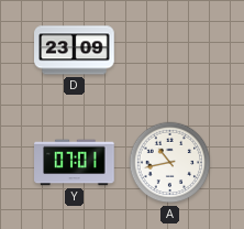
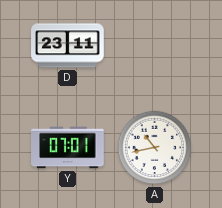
D: 23:09 -> 23:11
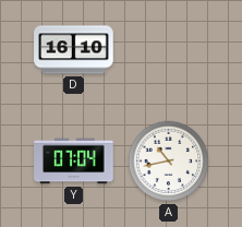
D: 23:11 -> 16:10
Y: 07:01 -> 07:04
